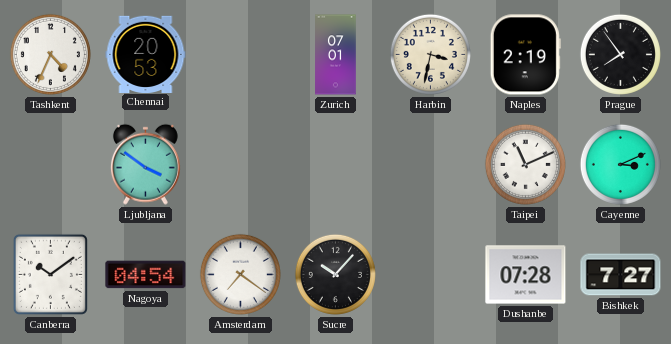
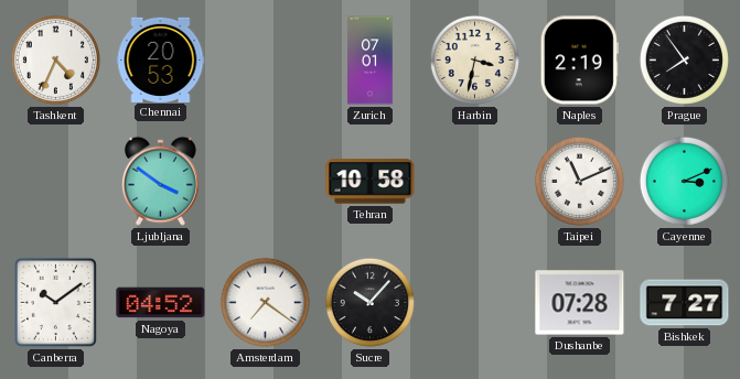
Tehran: none -> 10:58
Nagoya: 04:54 -> 04:52
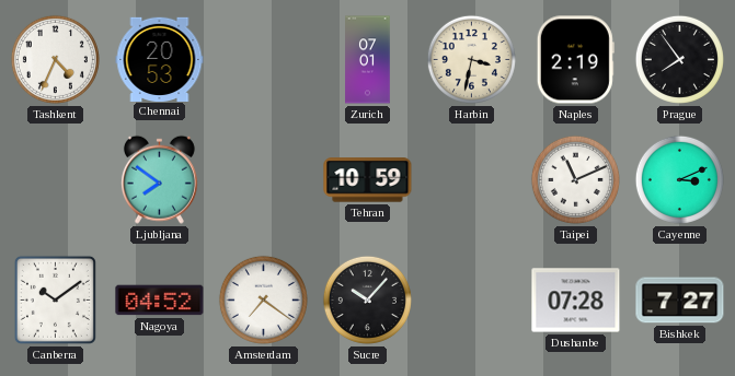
Ljubljana: 3:51 -> 7:51
Tehran: 10:58 -> 10:59
